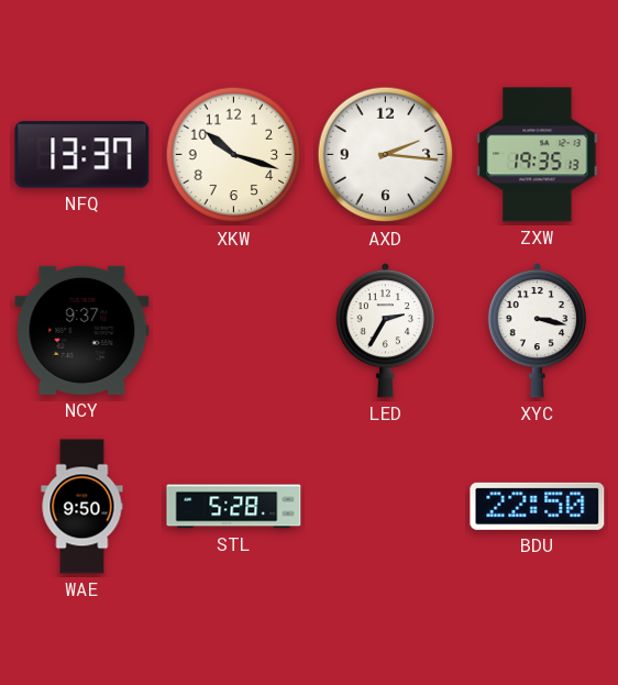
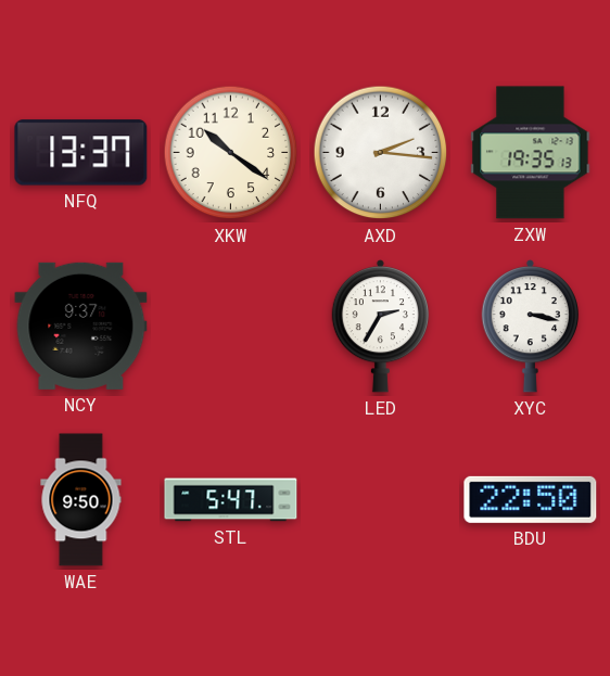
XKW: 10:18 -> 10:21
STL: 5:28 -> 5:47
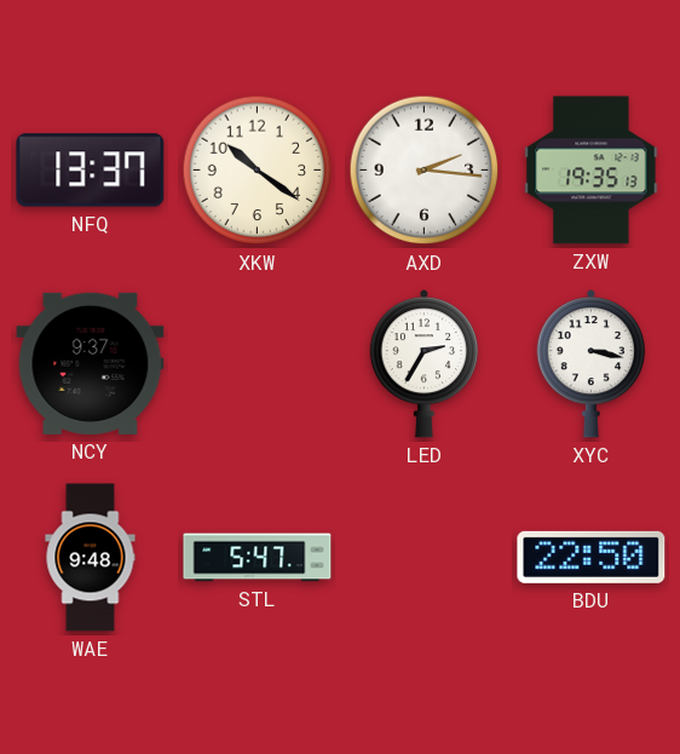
WAE: 9:50 -> 9:48
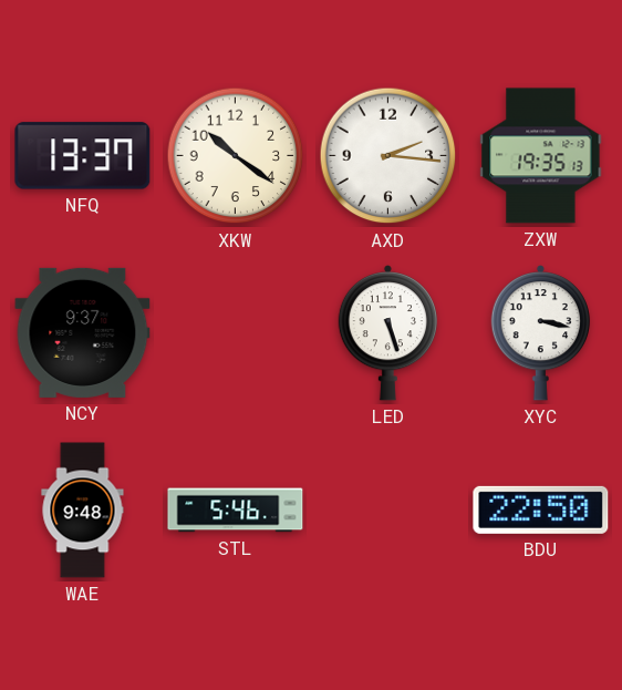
LED: 2:35 -> 5:27
STL: 5:47 -> 5:46
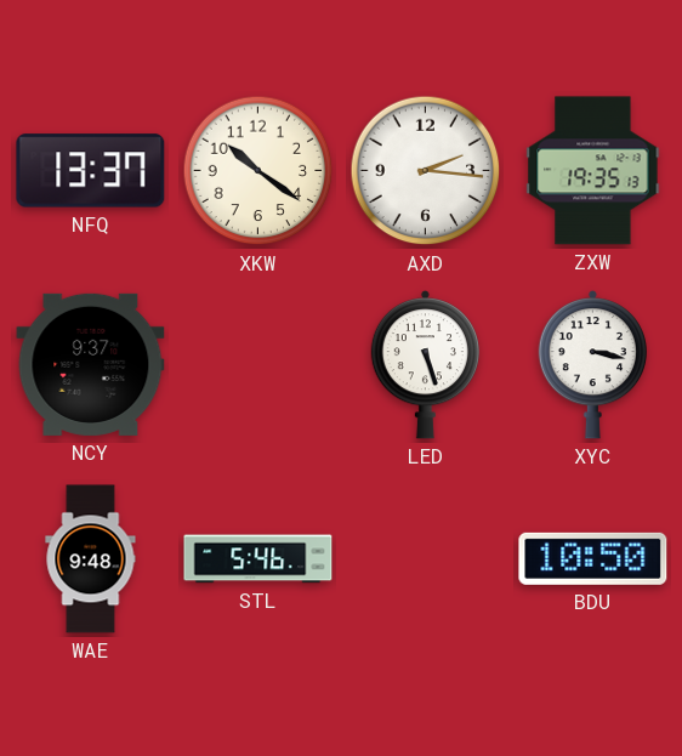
BDU: 22:50 -> 10:50
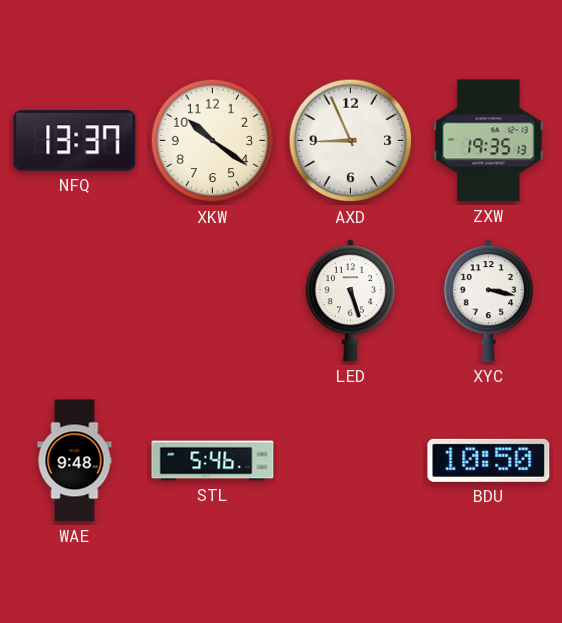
AXD: 2:16 -> 8:56
NCY: 9:37 -> none
